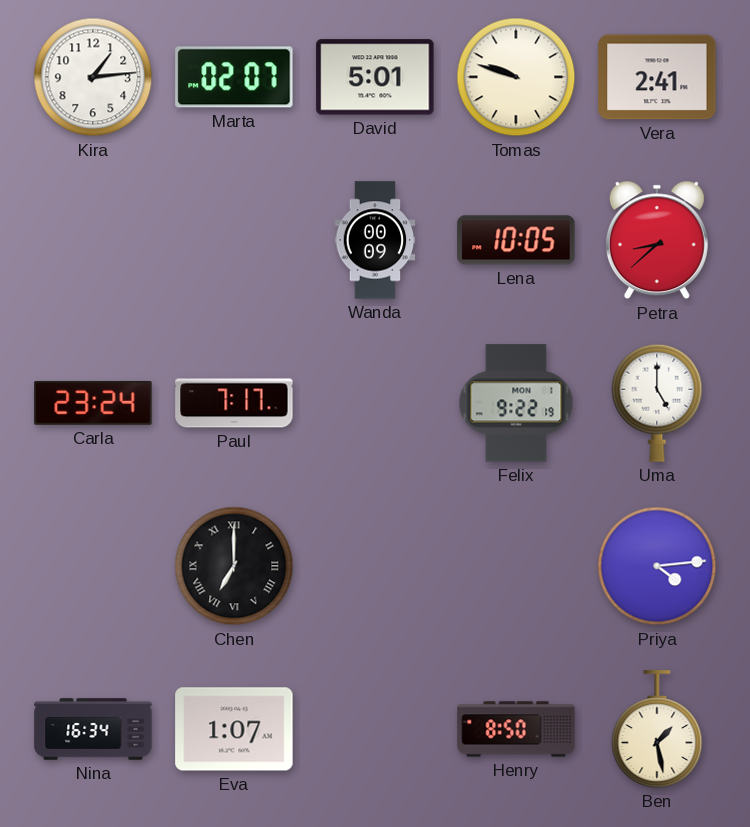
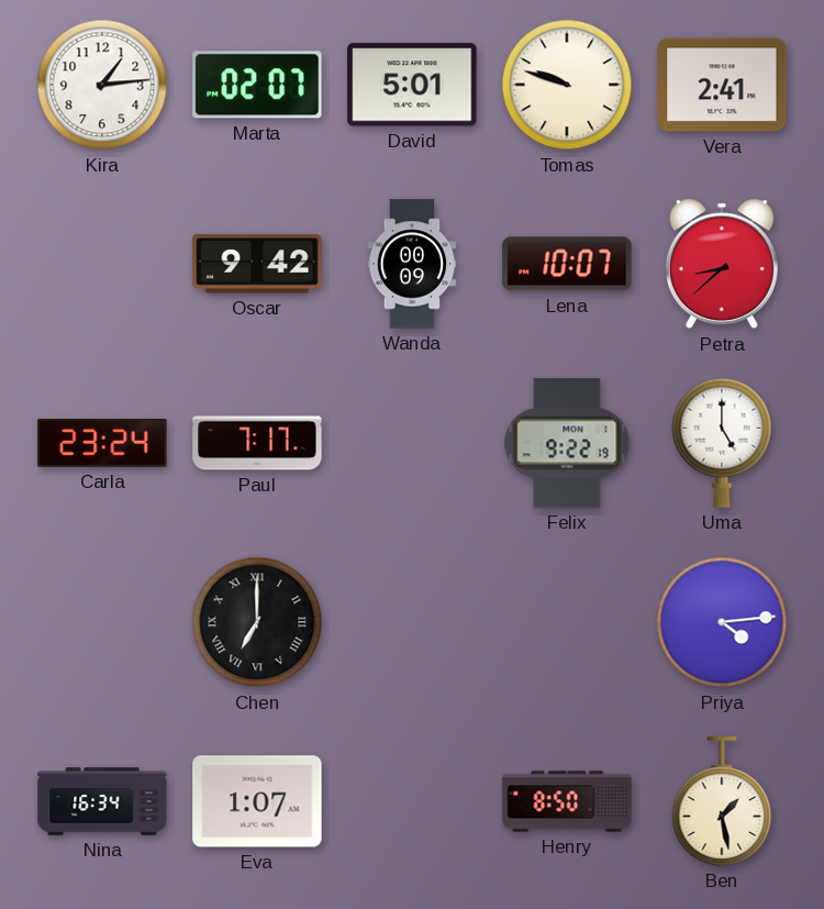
Oscar: none -> 9:42
Lena: 10:05 -> 10:07
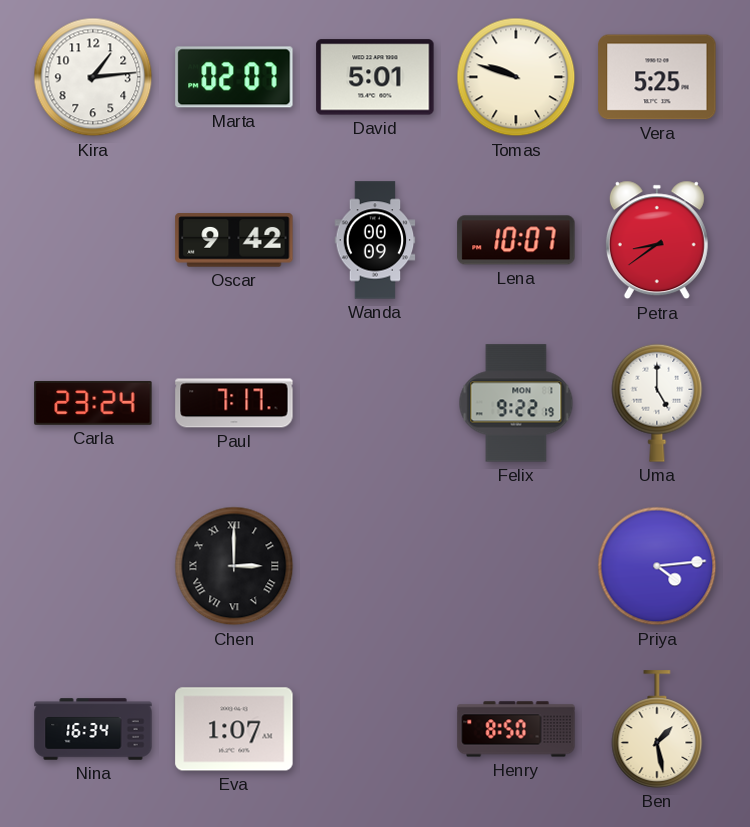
Vera: 2:41 -> 5:25
Petra: 8:38 -> 8:39
Chen: 7:00 -> 3:00
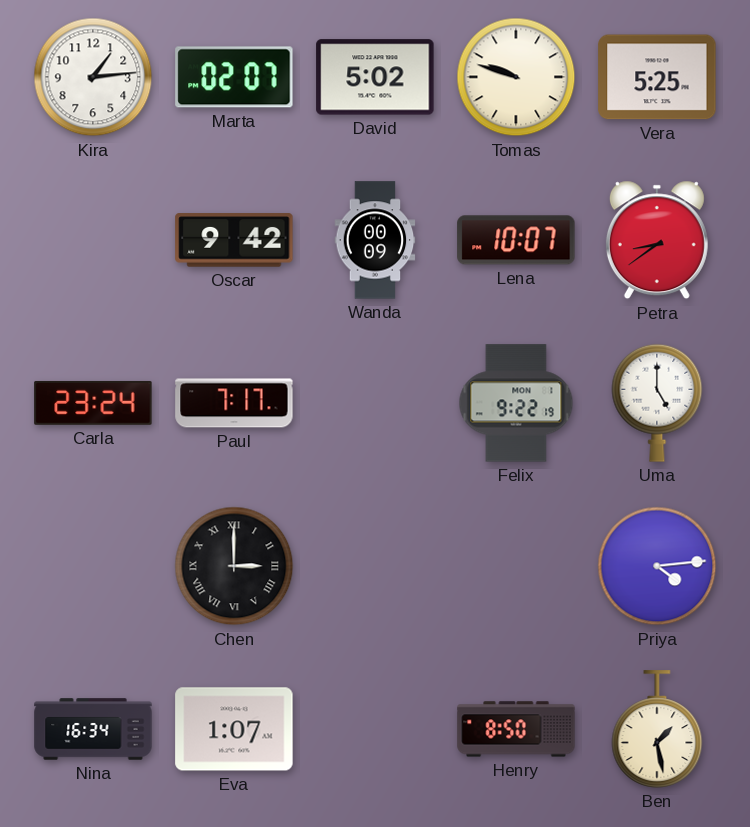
David: 5:01 -> 5:02
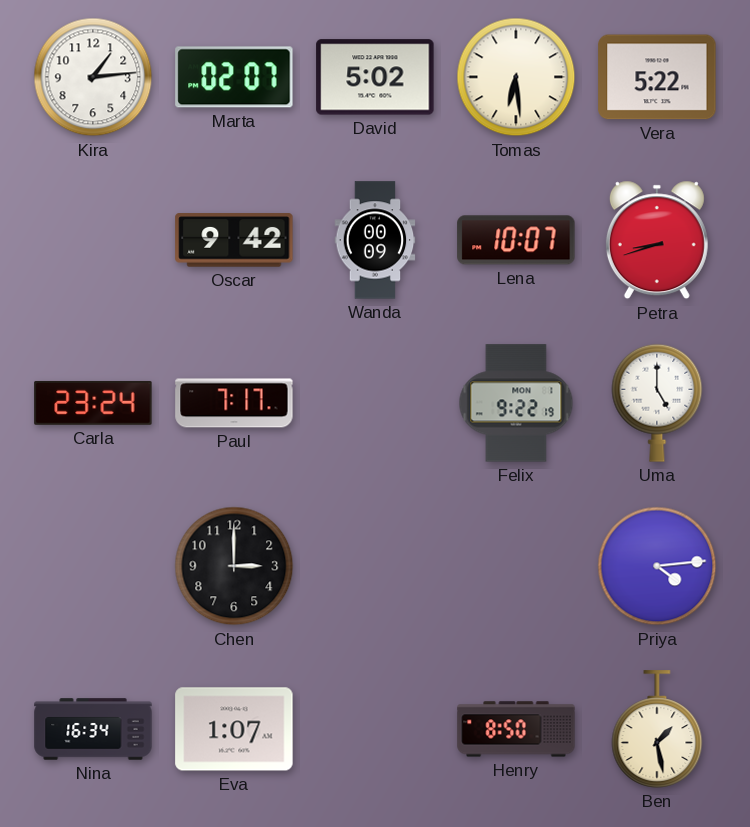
Tomas: 9:48 -> 6:29
Vera: 5:25 -> 5:22
Petra: 8:39 -> 8:42
Chen numerals: Roman -> Arabic
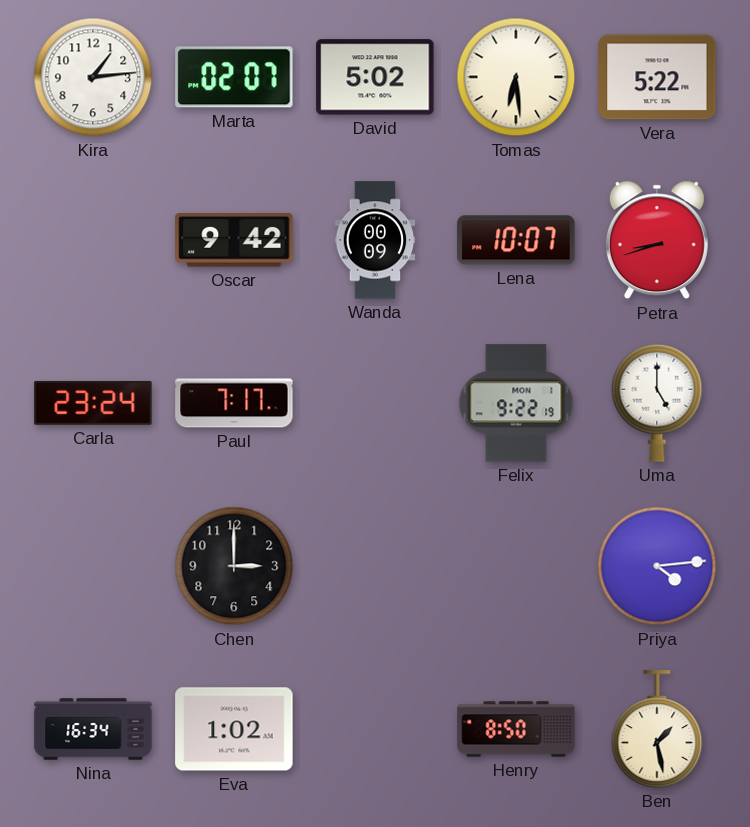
Eva: 1:07 -> 1:02
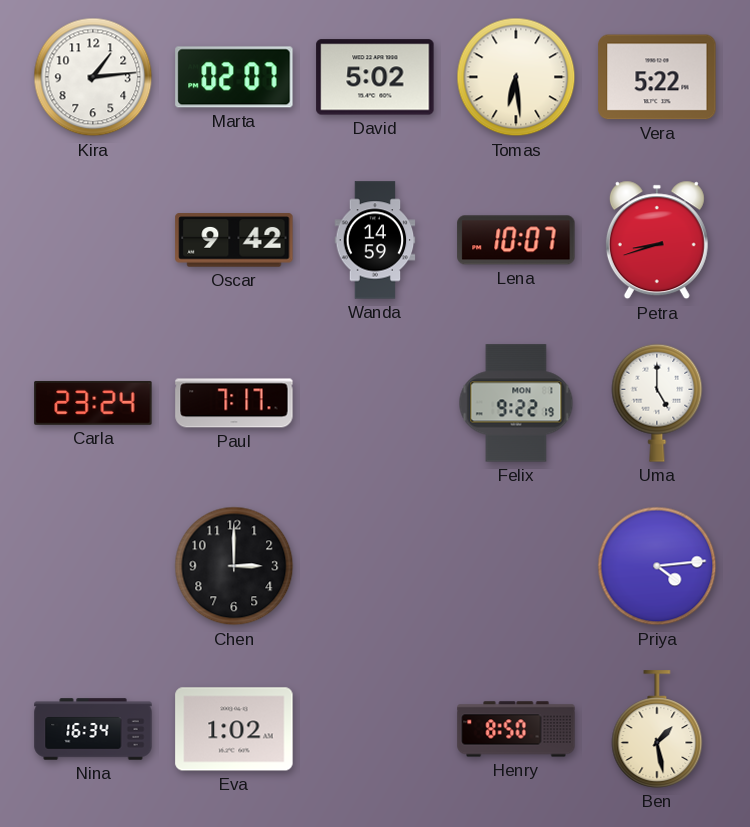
Wanda: 00:09 -> 14:59
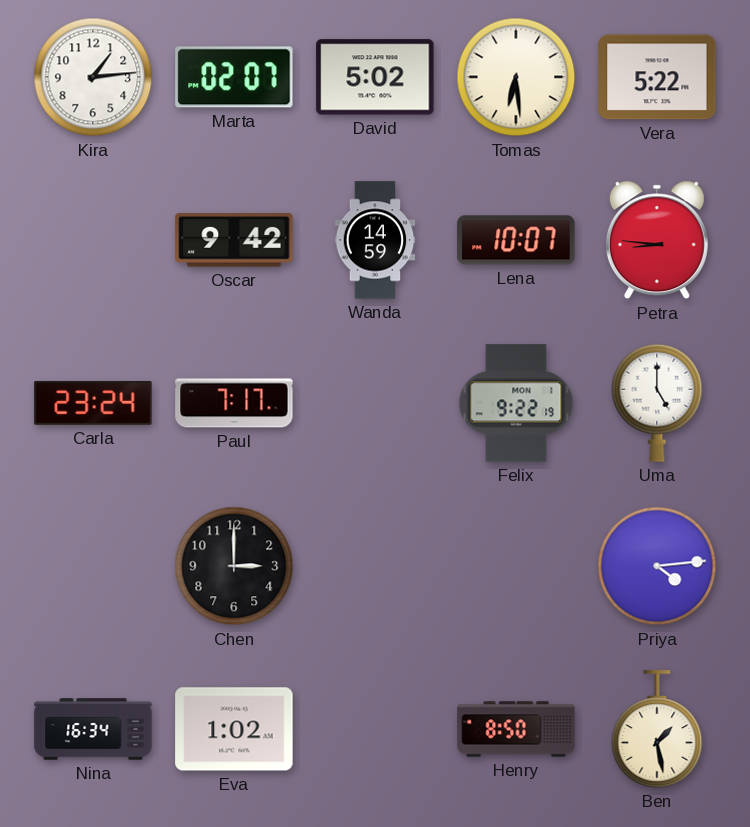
Petra: 8:42 -> 8:46
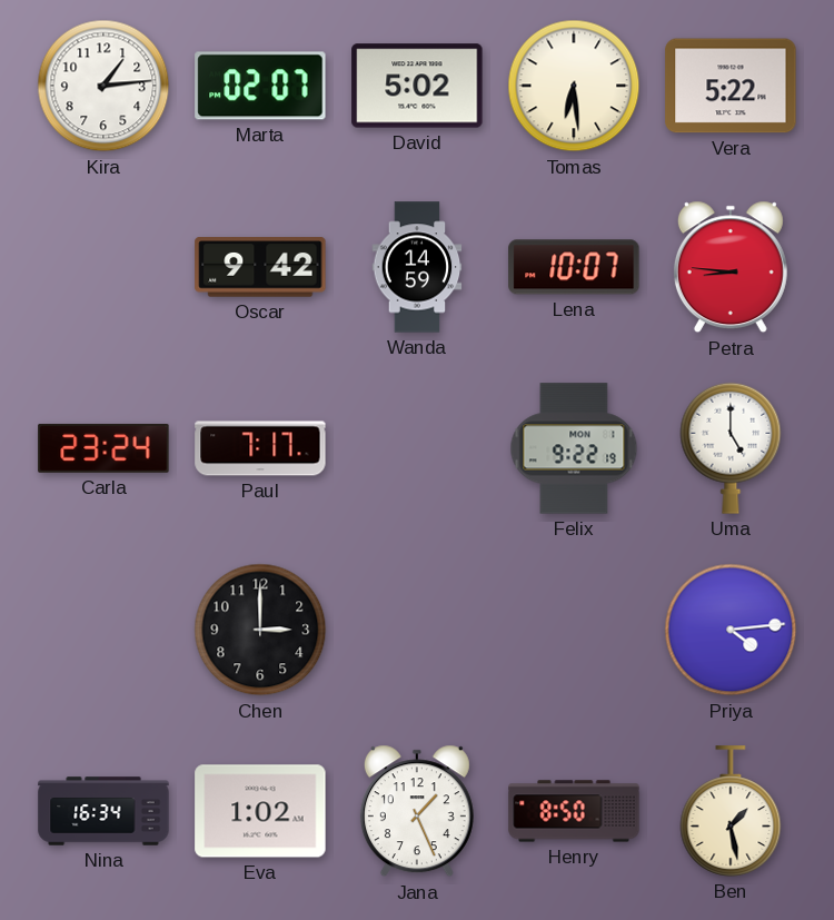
Jana: none -> 1:26
